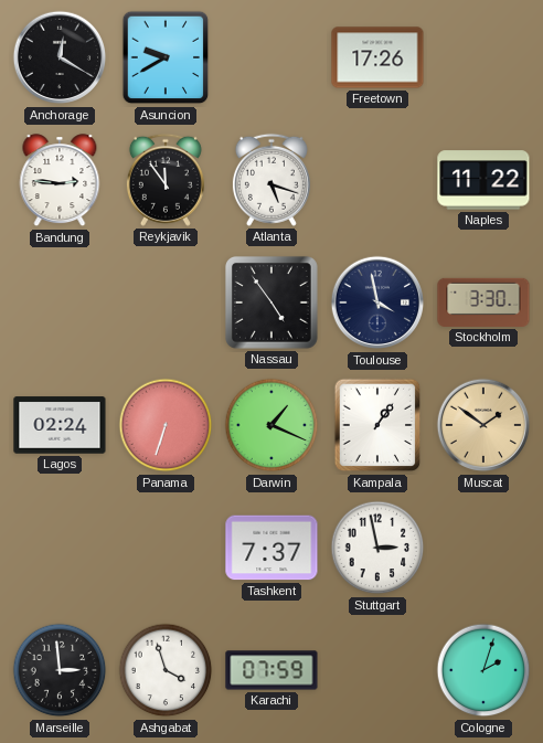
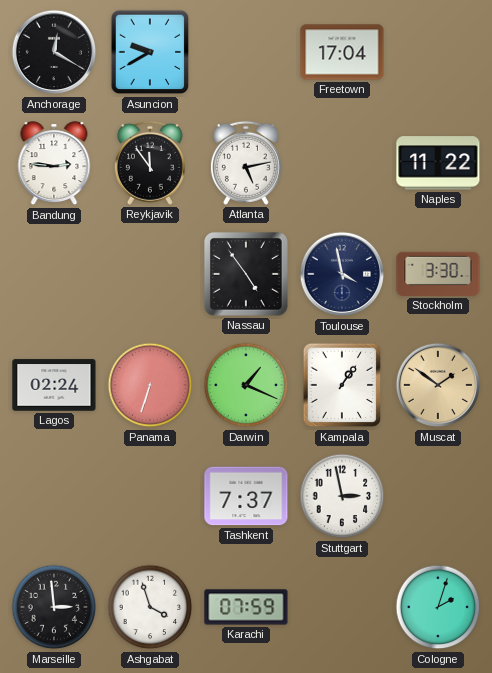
Freetown: 17:26 -> 17:04
Atlanta: 5:18 -> 5:13
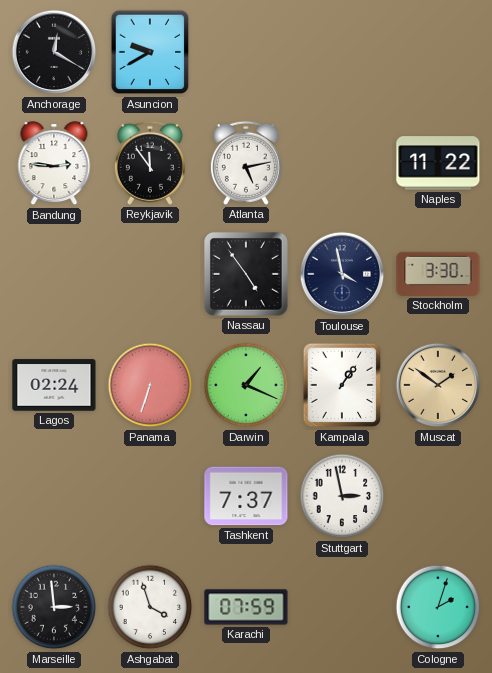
Freetown: 17:04 -> none
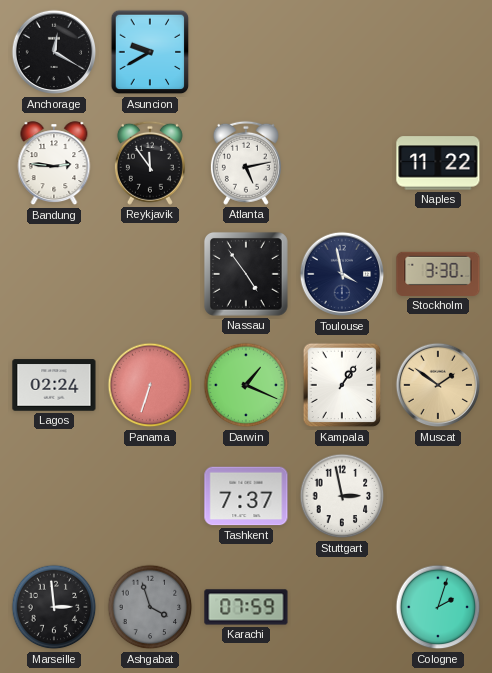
Ashgabat dial: white -> grey
